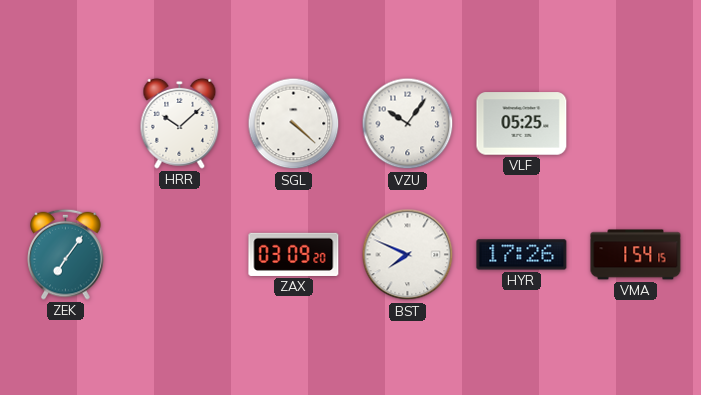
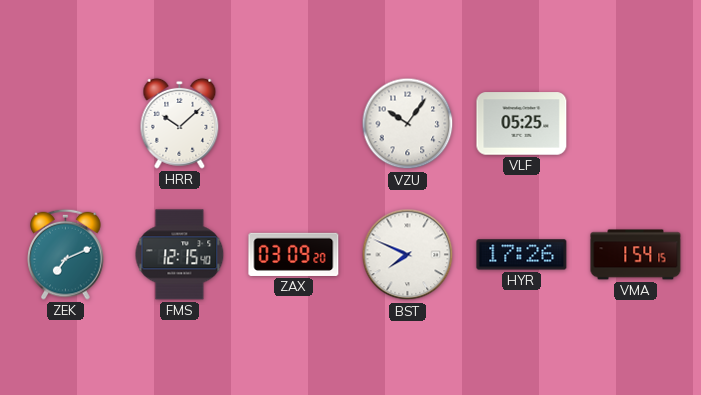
SGL: 4:22 -> none
ZEK: 7:06 -> 7:11
FMS: none -> 12:15
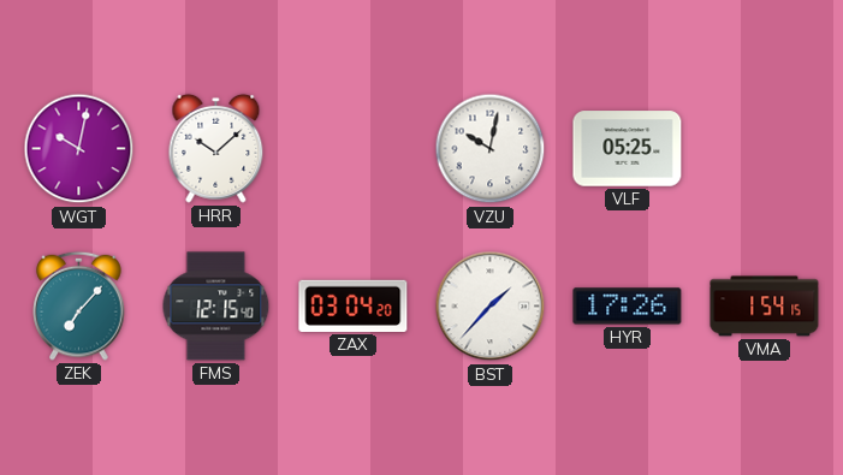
WGT: none -> 10:02
VZU: 10:06 -> 10:02
ZEK: 7:11 -> 7:07
ZAX: 03:09 -> 03:04
BST: 7:49 -> 1:37
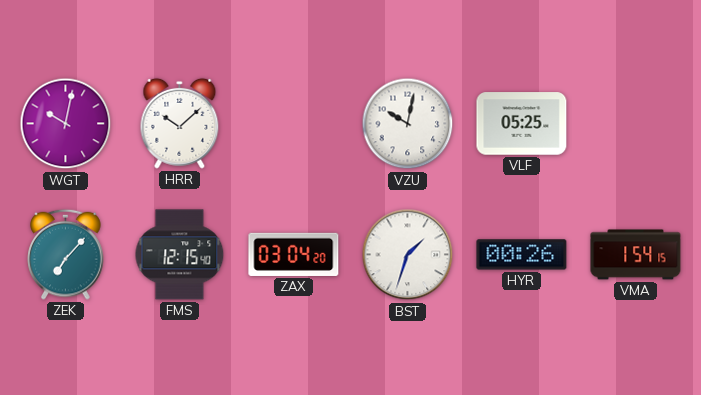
BST: 1:37 -> 1:33
HYR: 17:26 -> 00:26
